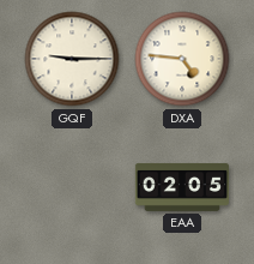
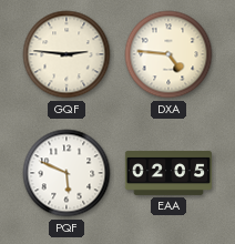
GQF: 9:15 -> 2:46
PQF: none -> 5:49
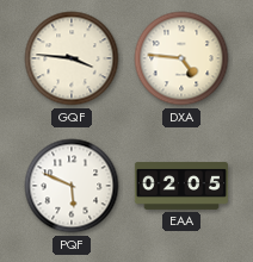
GQF: 2:46 -> 3:46
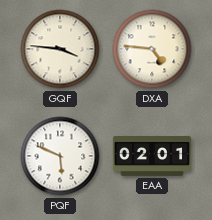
EAA: 02:05 -> 02:01
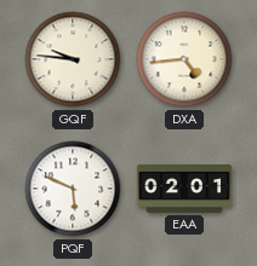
GQF: 3:46 -> 9:46
DXA: 4:46 -> 4:44
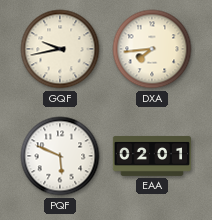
GQF: 9:46 -> 9:43
DXA: 4:44 -> 7:44
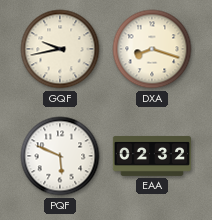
DXA: 7:44 -> 8:18
EAA: 02:01 -> 02:32
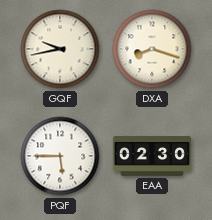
PQF: 5:49 -> 5:45
EAA: 02:32 -> 02:30
